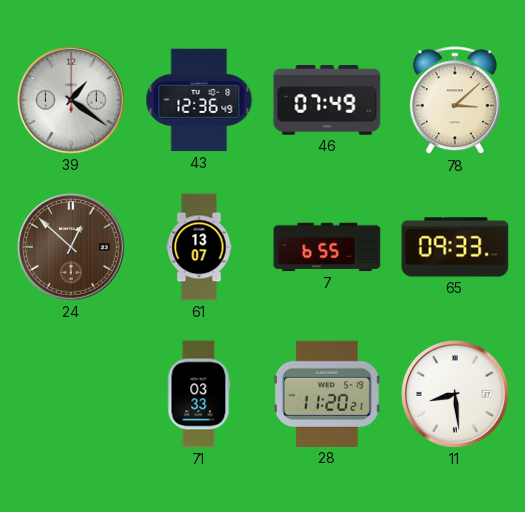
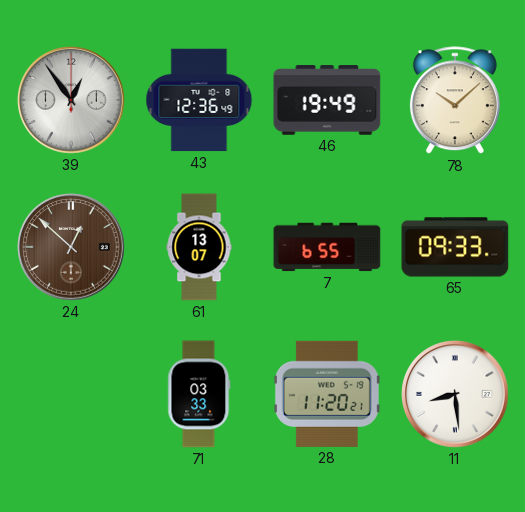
39: 1:21 -> 12:54
46: 07:49 -> 19:49
78: 3:08 -> 10:08
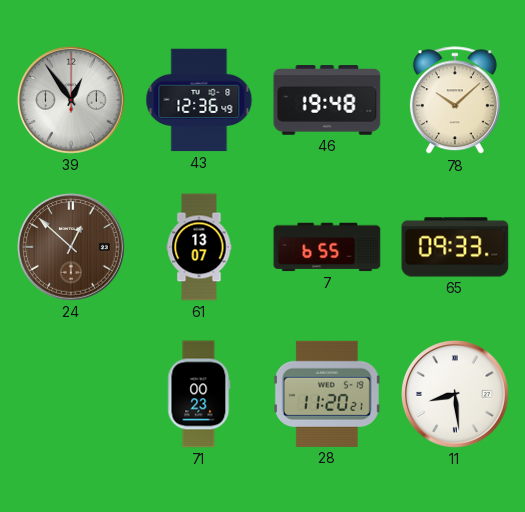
46: 19:49 -> 19:48
71: 03:33 -> 00:23
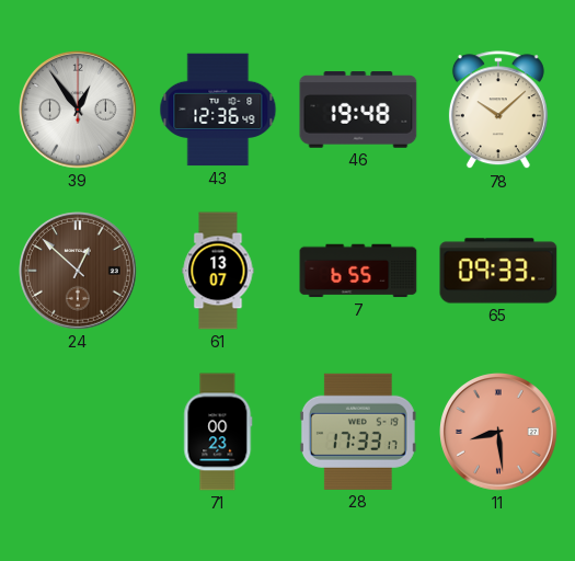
28: 11:20 -> 17:33
11 dial: white -> salmon
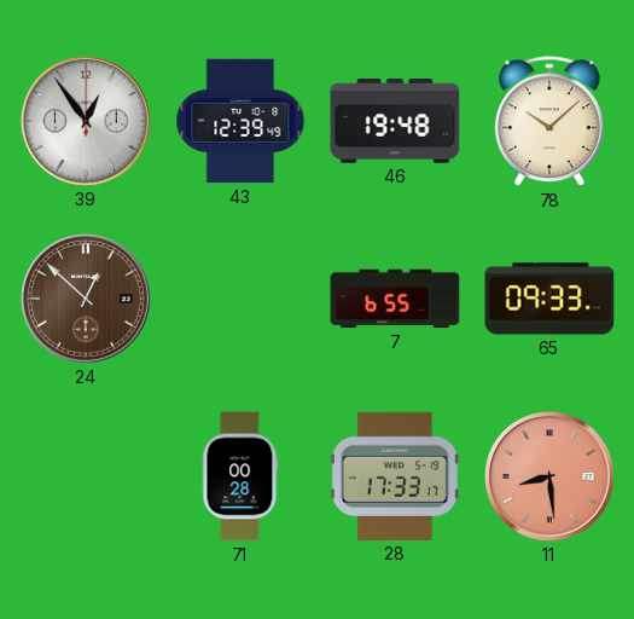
43: 12:36 -> 12:39
61: 13:07 -> none
71: 00:23 -> 00:28
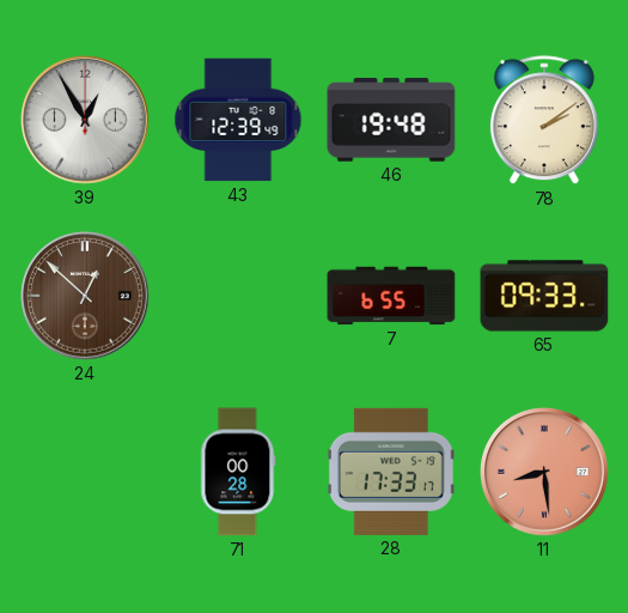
39: 12:54 -> 12:55
78: 10:08 -> 2:09
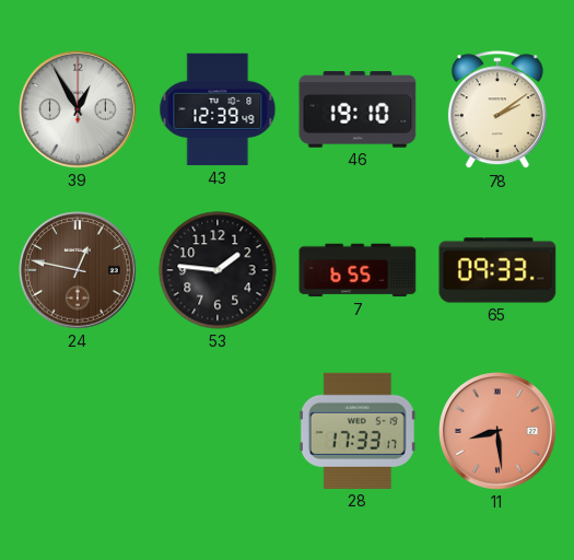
46: 19:48 -> 19:10
24: 12:52 -> 12:47
53: none -> 1:46
71: 00:28 -> none
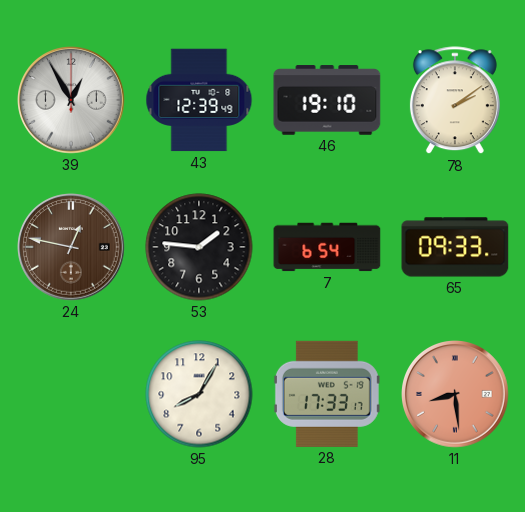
7: 6:55 -> 6:54
95: none -> 8:05
